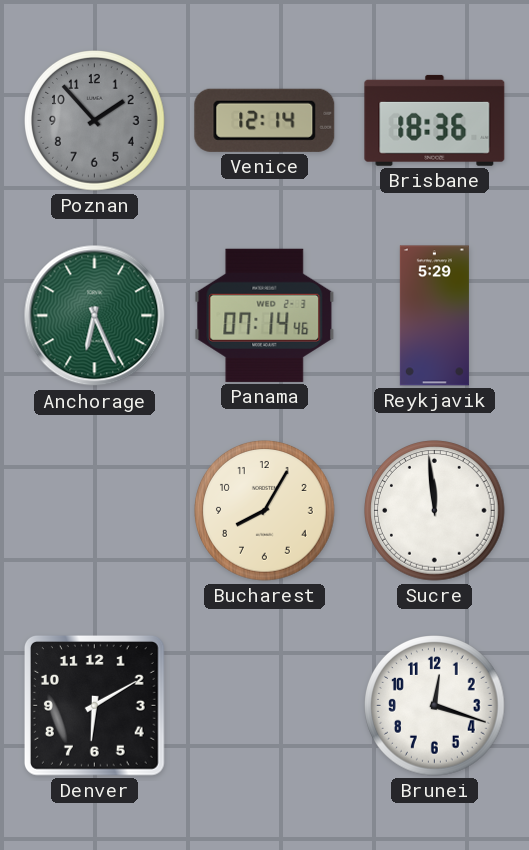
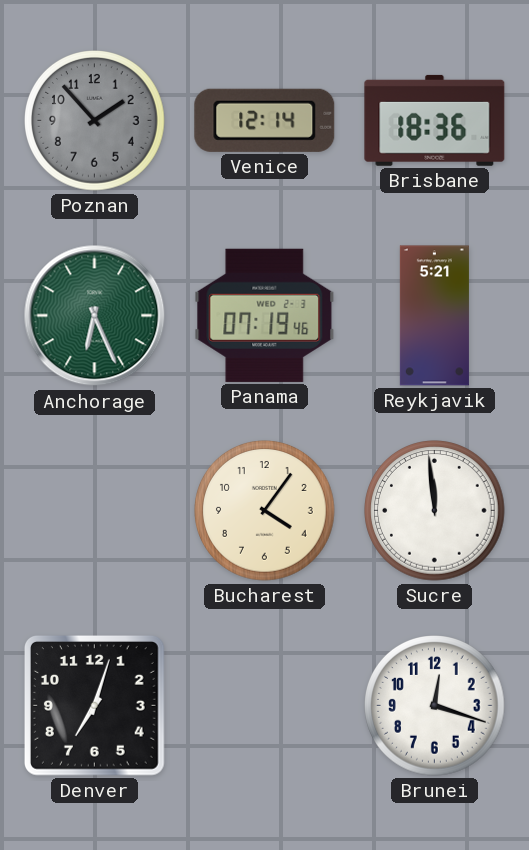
Panama: 07:14 -> 07:19
Reykjavik: 5:29 -> 5:21
Bucharest: 8:05 -> 4:06
Denver: 6:10 -> 7:03
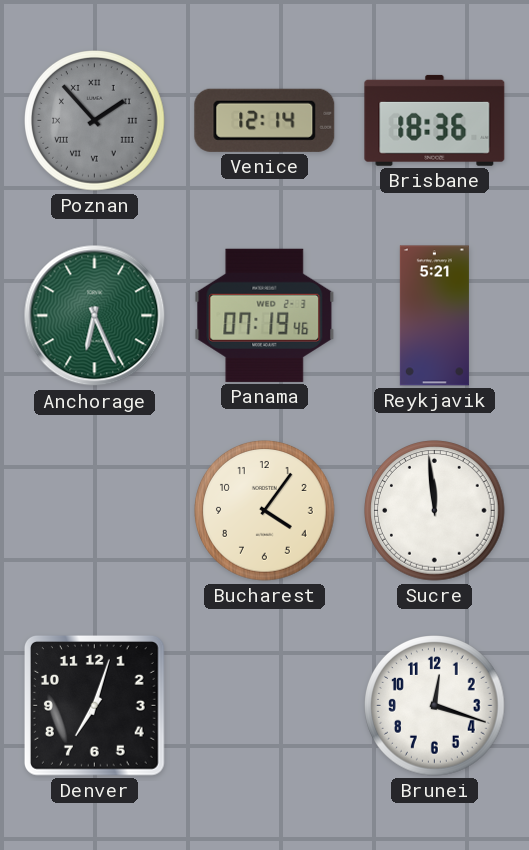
Poznan numerals: Arabic -> Roman
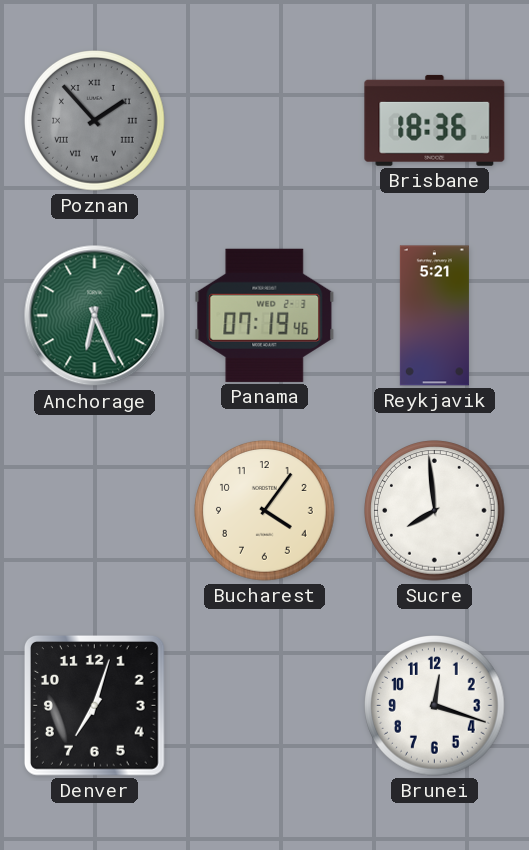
Venice: 12:14 -> none
Sucre: 11:59 -> 7:59
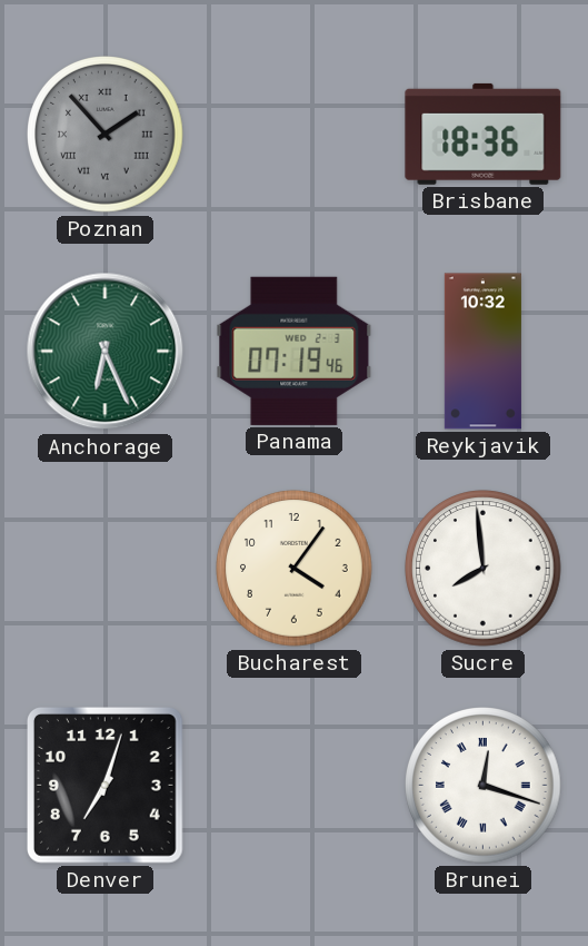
Reykjavik: 5:21 -> 10:32
Brunei numerals: Arabic -> Roman
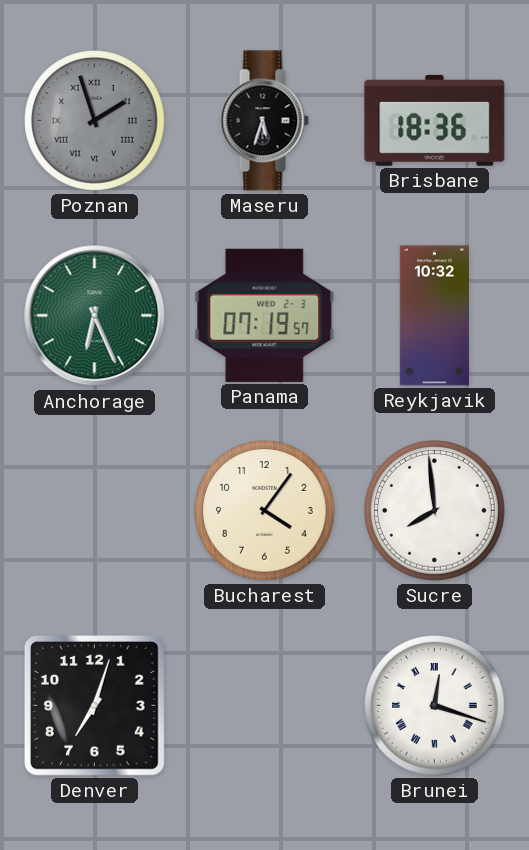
Poznan: 1:53 -> 1:57
Maseru: none -> 5:33
Panama: 07:19:46 -> 07:19:57
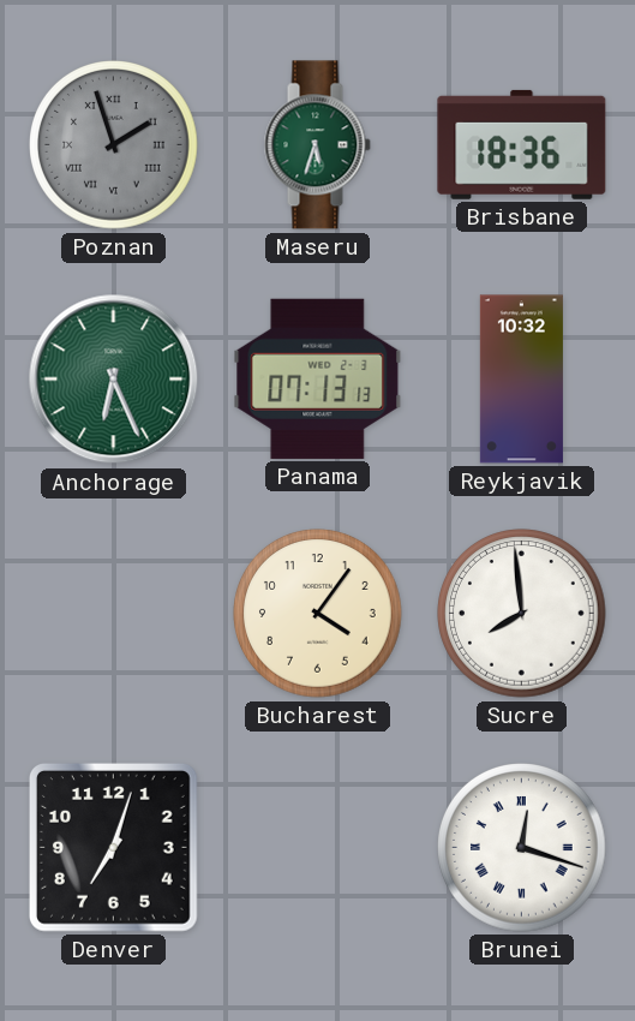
Maseru dial: black -> green
Panama: 07:19 -> 07:13
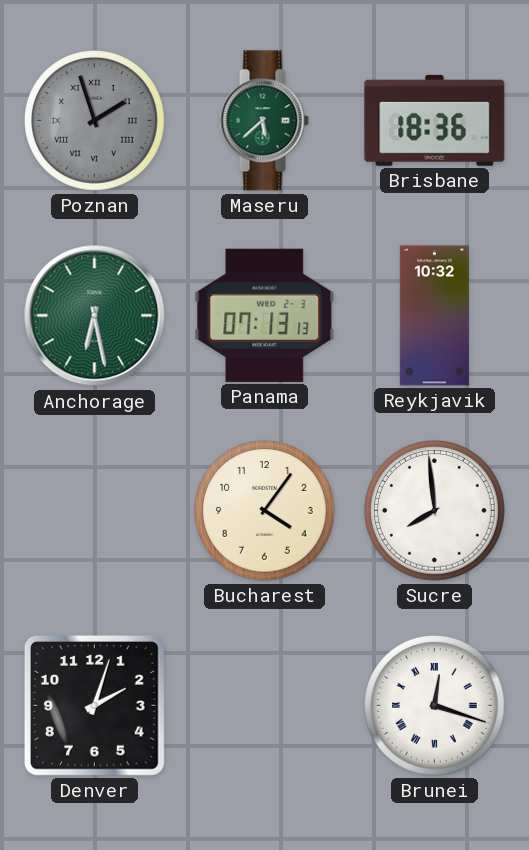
Maseru: 5:33 -> 5:38
Anchorage: 6:26 -> 6:28
Denver: 7:03 -> 2:03
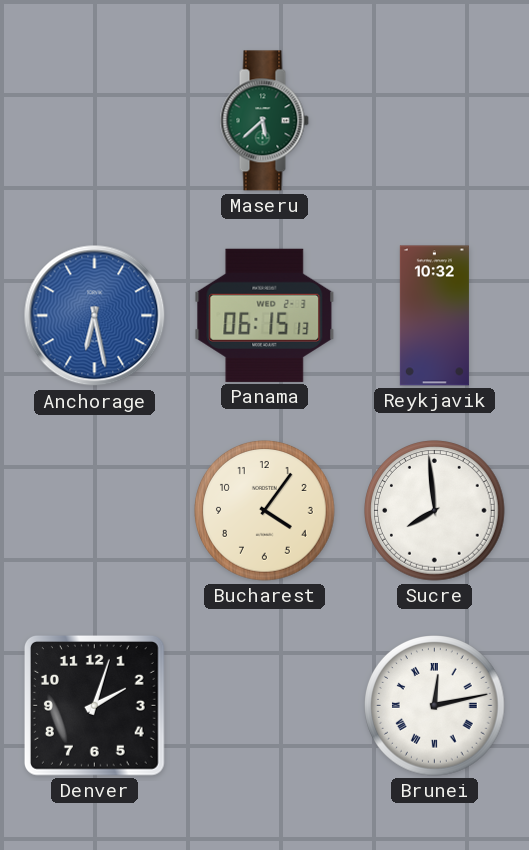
Poznan: 1:57 -> none
Brisbane: 18:36 -> none
Anchorage dial: green -> blue
Panama: 07:13 -> 06:15
Brunei: 12:18 -> 12:13
